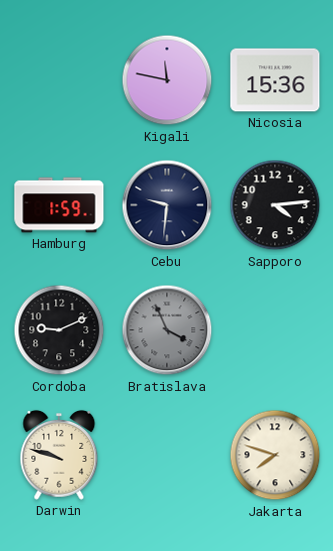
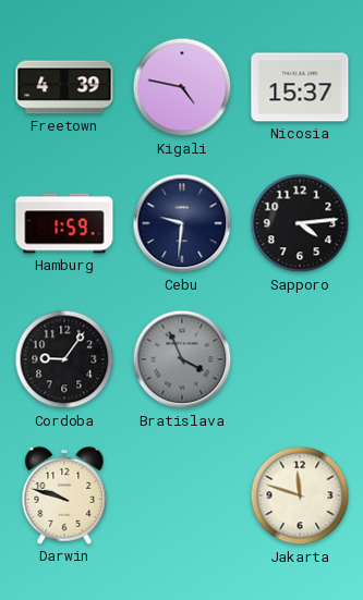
Freetown: none -> 4:39
Kigali: 11:47 -> 4:47
Nicosia: 15:36 -> 15:37
Cordoba: 9:11 -> 9:06
Jakarta: 7:48 -> 11:48
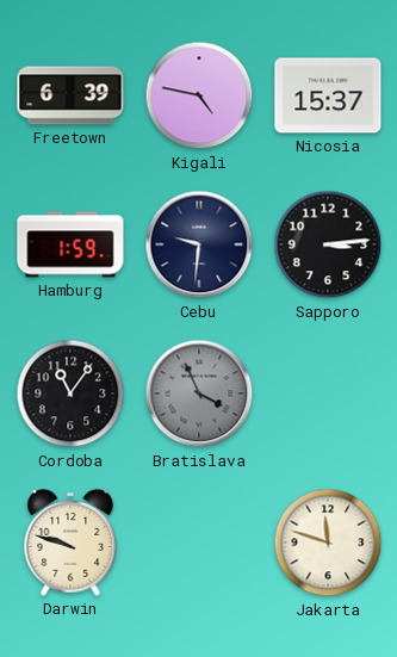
Freetown: 4:39 -> 6:39
Sapporo: 4:14 -> 3:14
Cordoba: 9:06 -> 11:06
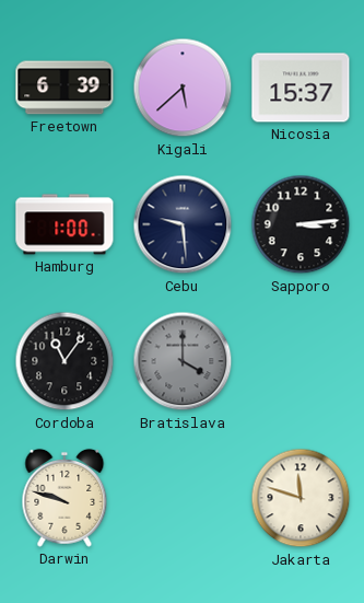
Kigali: 4:47 -> 5:38
Hamburg: 1:59 -> 1:00
Cebu: 9:31 -> 9:29
Bratislava: 3:56 -> 4:00
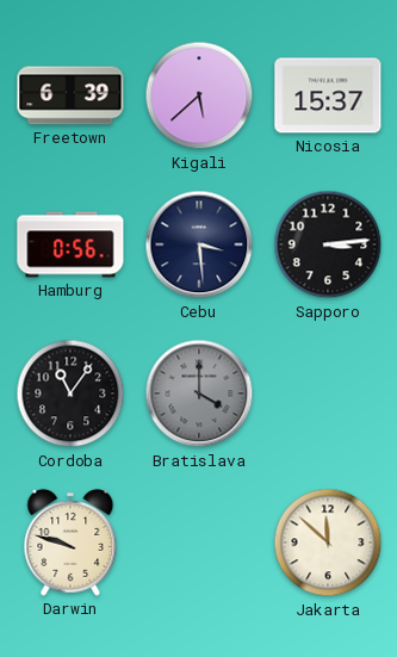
Hamburg: 1:00 -> 0:56
Cebu: 9:29 -> 3:29
Jakarta: 11:48 -> 11:52
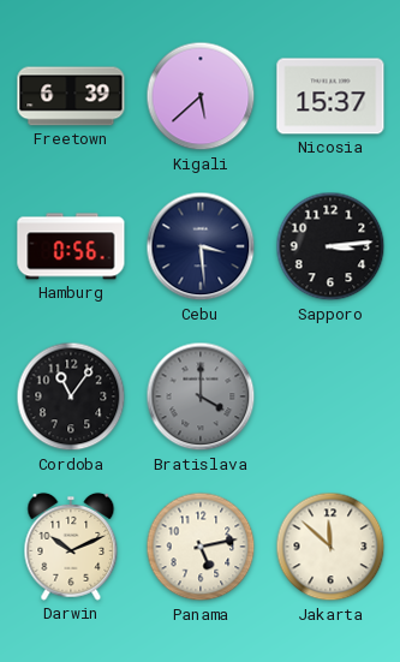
Darwin: 9:48 -> 10:11
Panama: none -> 5:13
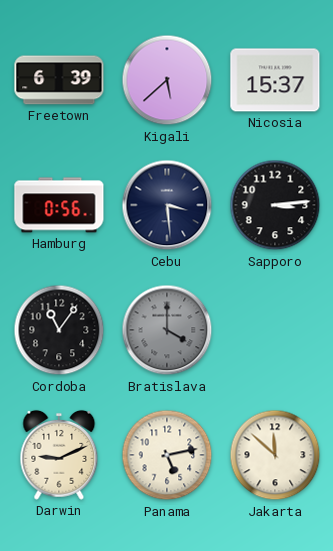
Darwin: 10:11 -> 9:11
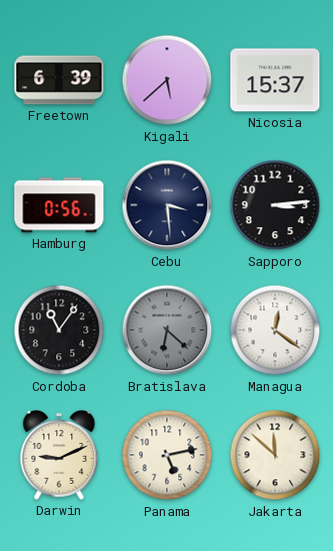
Bratislava: 4:00 -> 6:22
Managua: none -> 12:21
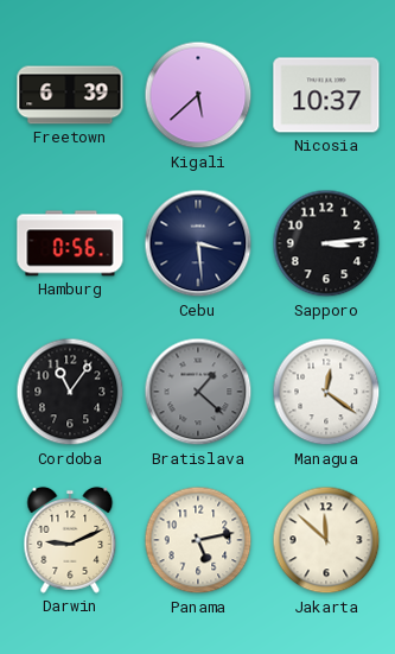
Nicosia: 15:37 -> 10:37
Bratislava: 6:22 -> 1:22
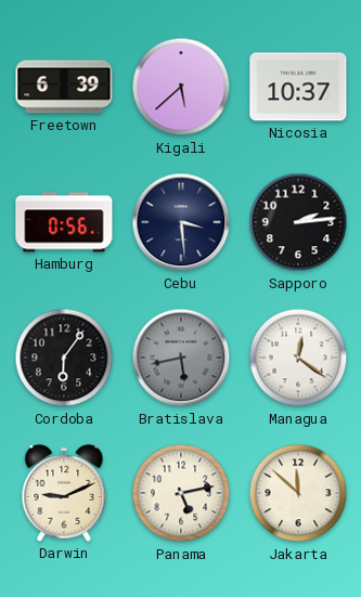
Sapporo: 3:14 -> 2:14
Cordoba: 11:06 -> 6:06
Bratislava: 1:22 -> 5:43
